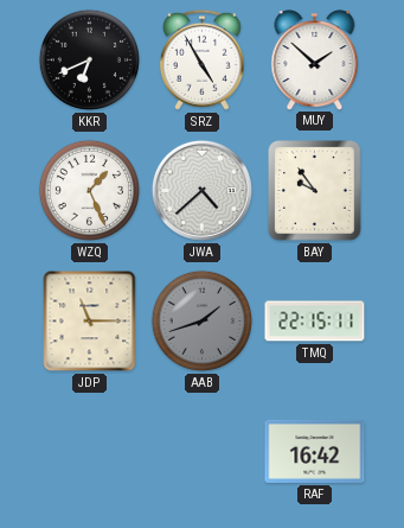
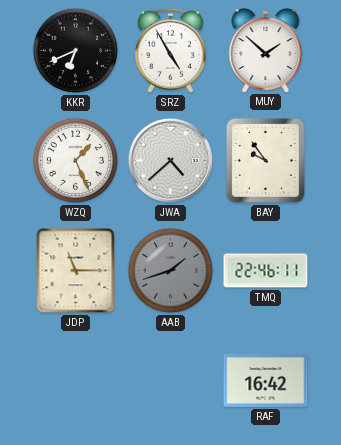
TMQ: 22:15 -> 22:46
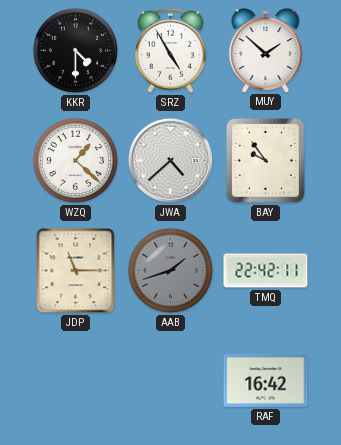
KKR: 6:41 -> 4:30
WZQ: 1:26 -> 1:22
TMQ: 22:46 -> 22:42
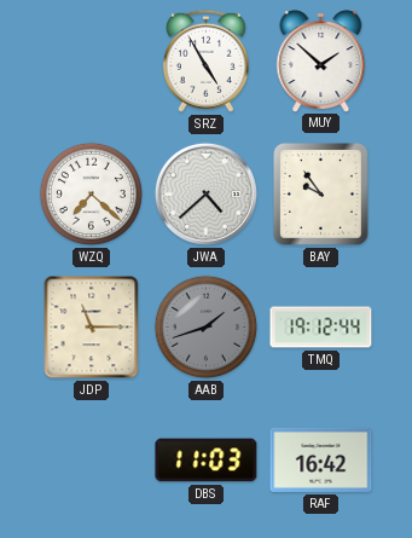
KKR: 4:30 -> none
WZQ: 1:22 -> 7:22
TMQ: 22:42 -> 19:12
DBS: none -> 11:03
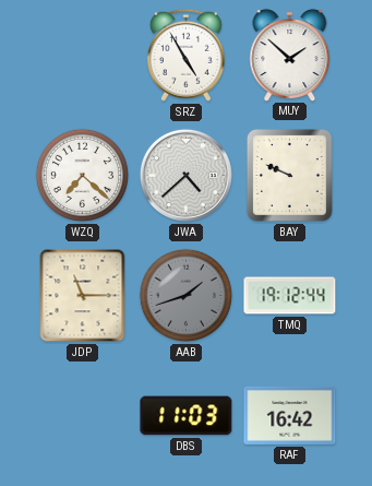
BAY: 9:54 -> 9:49
